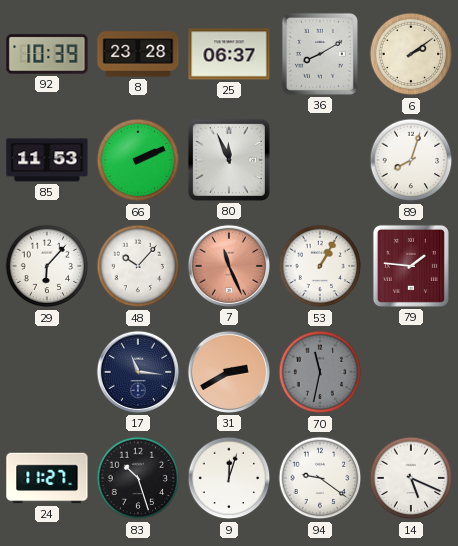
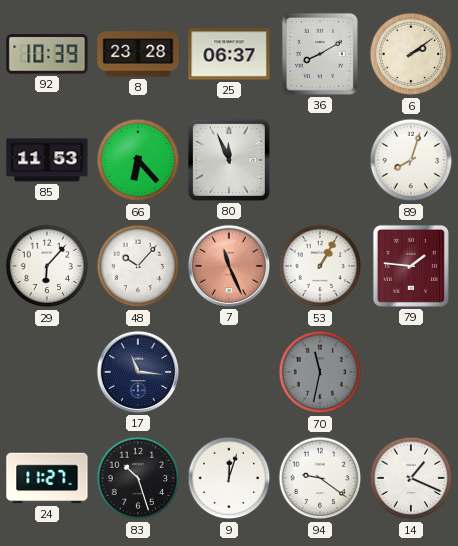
66: 2:11 -> 6:23
31: 2:40 -> none
14: 5:19 -> 1:19
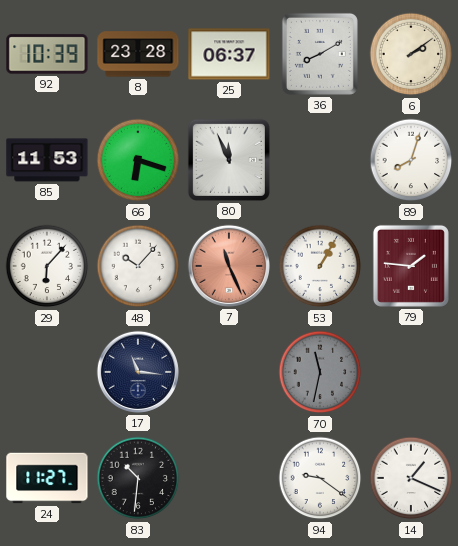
66: 6:23 -> 6:18
83: 10:27 -> 10:31
9: 12:03 -> none
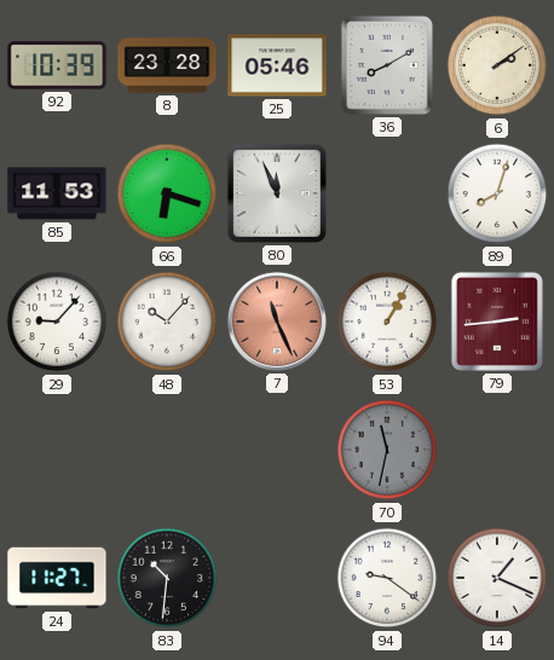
25: 06:37 -> 05:46
29: 6:07 -> 9:07
79: 1:46 -> 2:44
17: 11:16 -> none
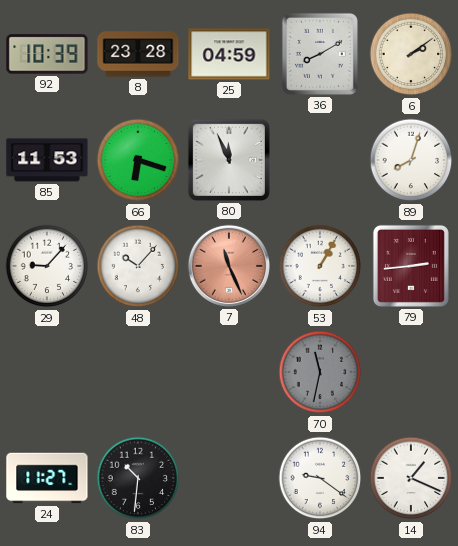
25: 05:46 -> 04:59
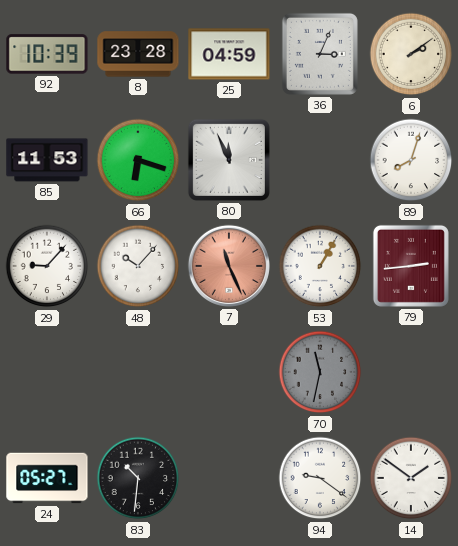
36: 8:10 -> 3:04
24: 11:27 -> 05:27
14: 1:19 -> 1:51
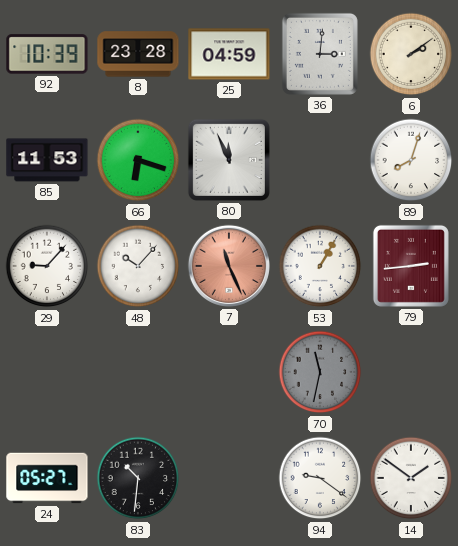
36: 3:04 -> 3:01
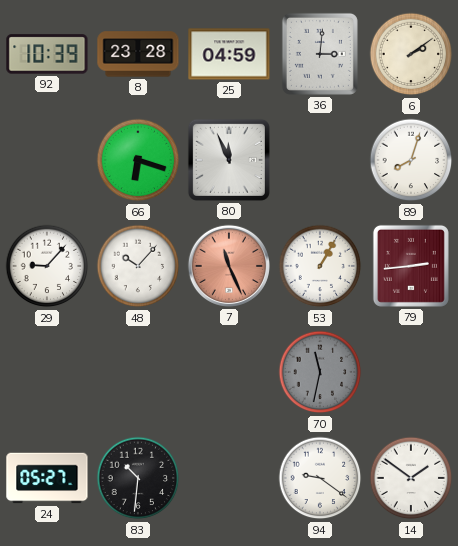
85: 11:53 -> none
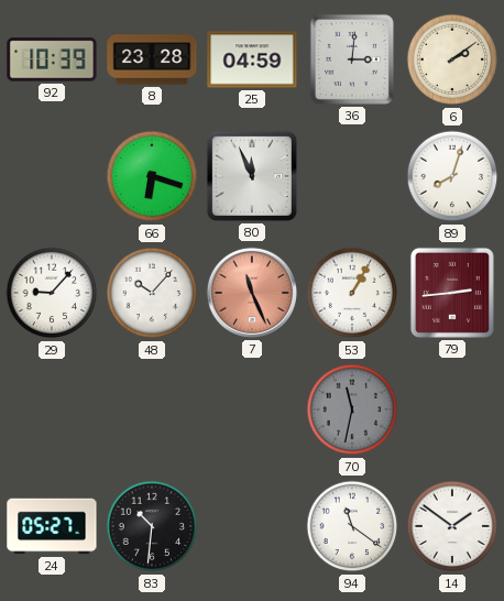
94: 9:21 -> 11:21
